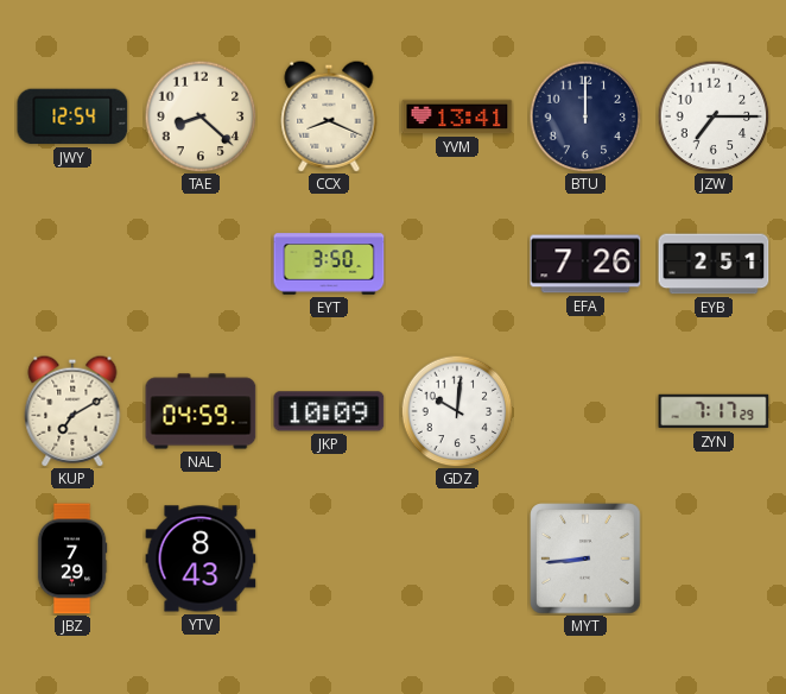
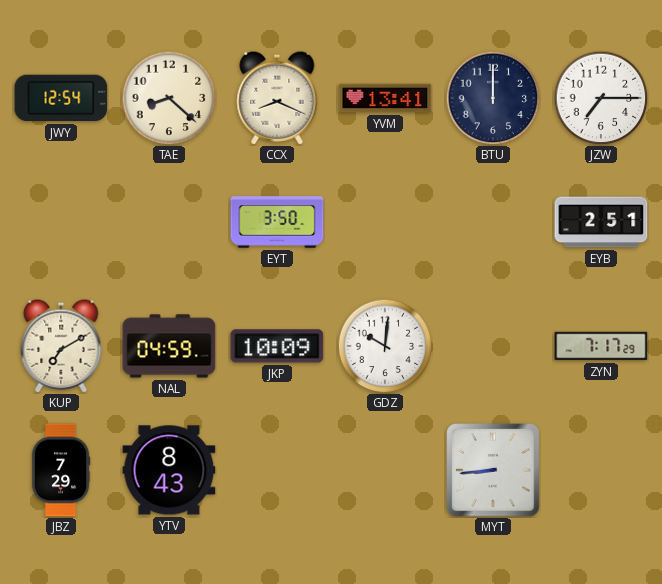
EFA: 7:26 -> none
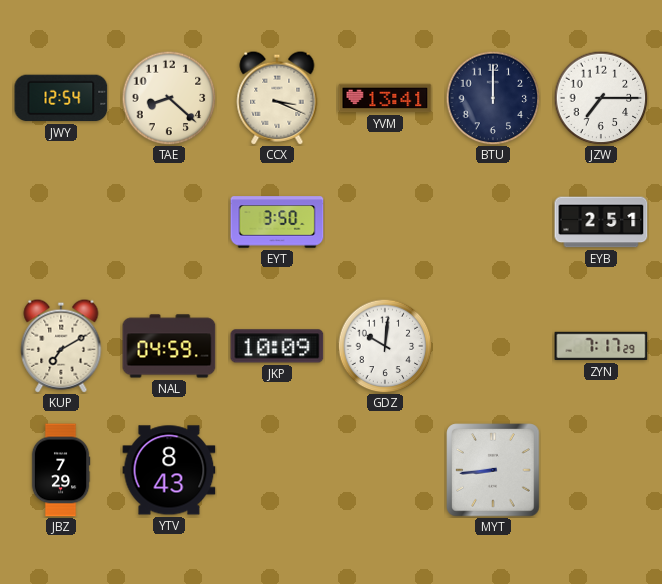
CCX: 8:19 -> 3:19
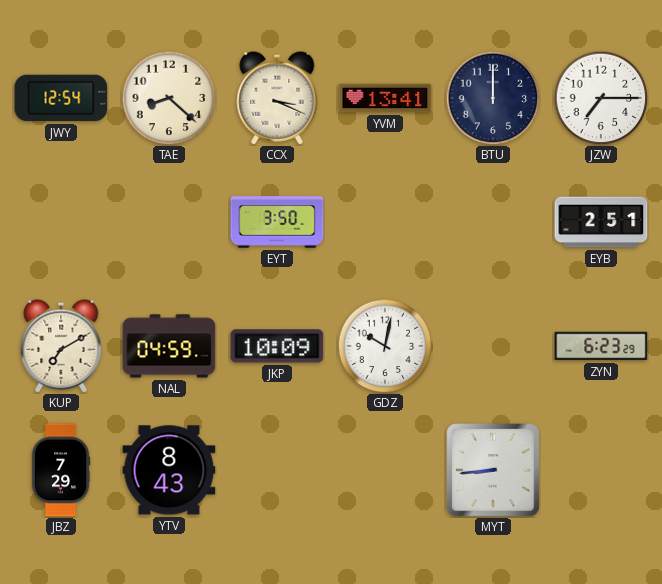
GDZ: 10:01 -> 10:02
ZYN: 7:17 -> 6:23
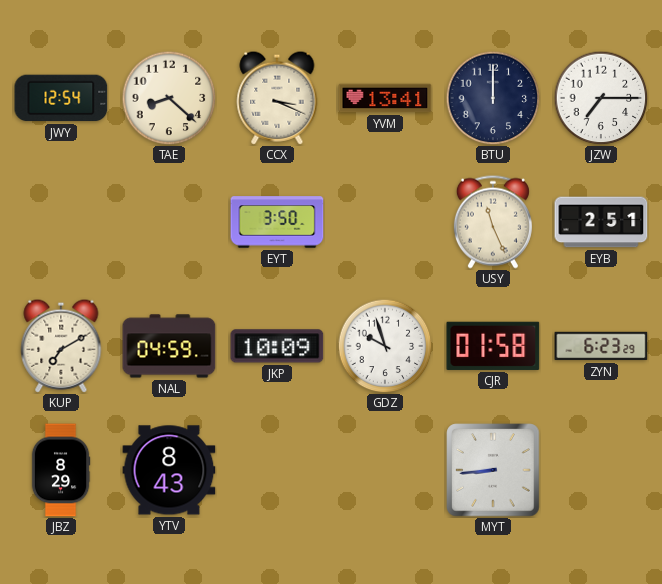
USY: none -> 11:26
GDZ: 10:02 -> 9:57
CJR: none -> 01:58
JBZ: 7:29 -> 8:29
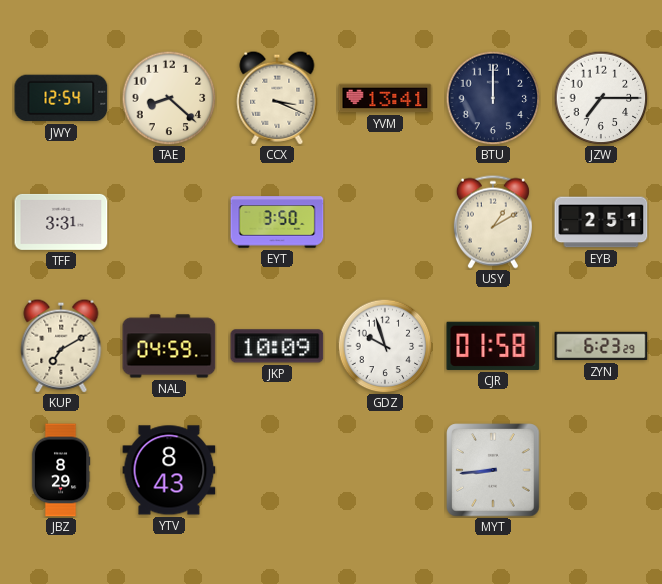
TFF: none -> 3:31
USY: 11:26 -> 1:10
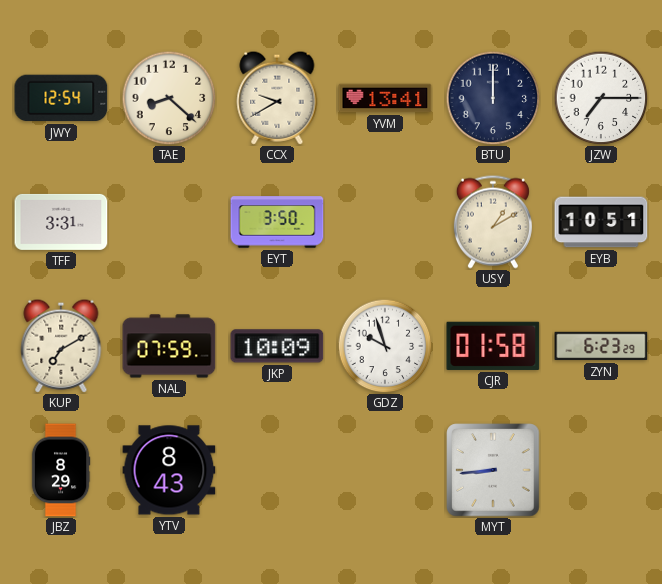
CCX: 3:19 -> 9:40
EYB: 2:51 -> 10:51
NAL: 04:59 -> 07:59
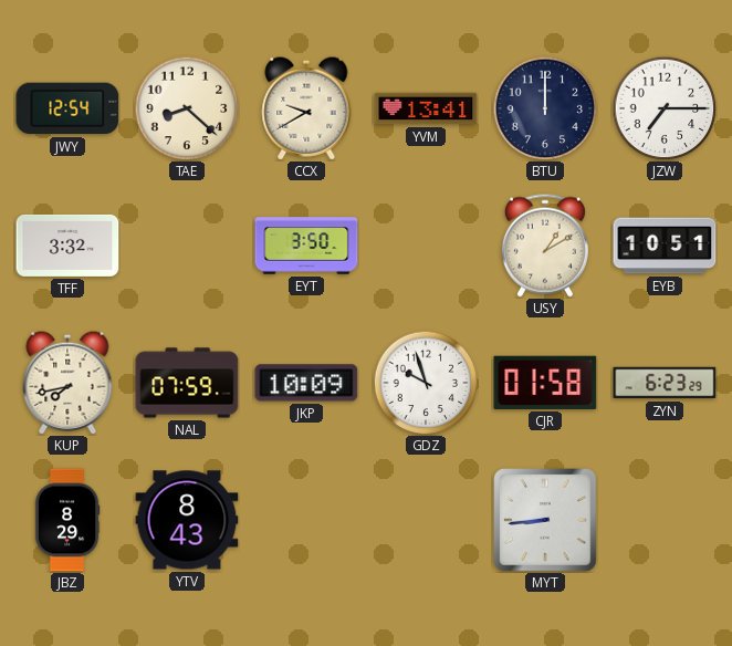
TFF: 3:31 -> 3:32
KUP: 7:10 -> 7:43
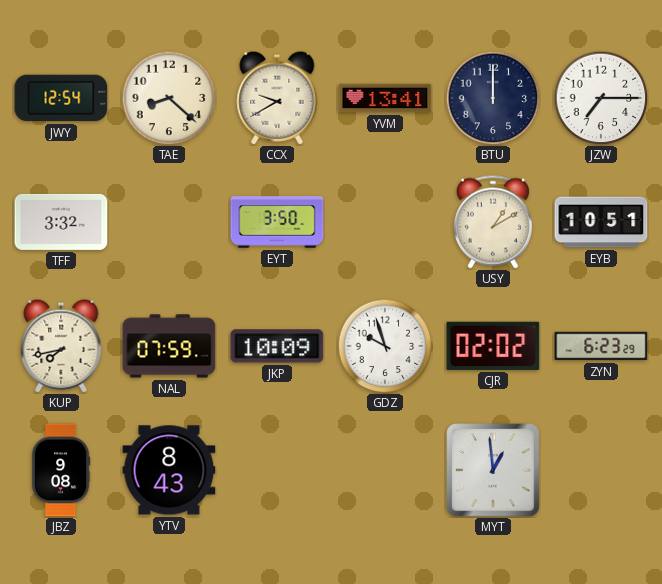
CJR: 01:58 -> 02:02
JBZ: 8:29 -> 9:08
MYT: 8:44 -> 12:59
